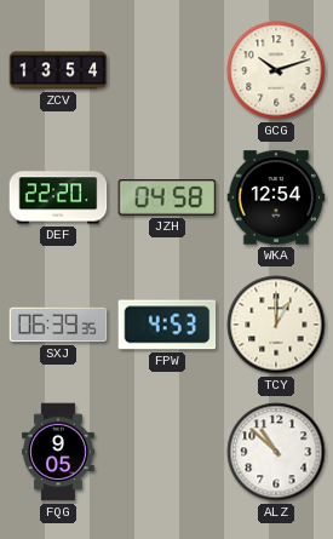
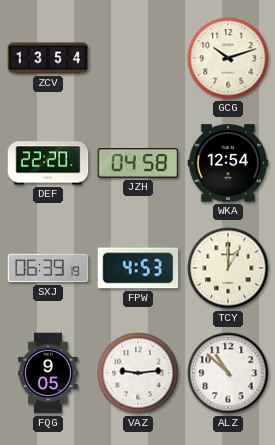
SXJ: 06:39:35 -> 06:39:19
VAZ: none -> 9:14
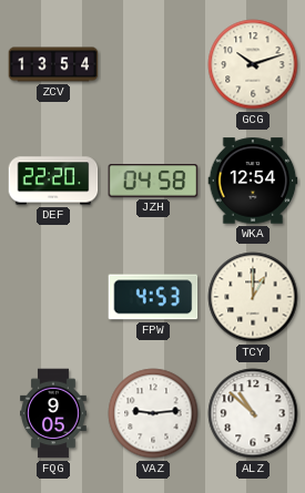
SXJ: 06:39 -> none
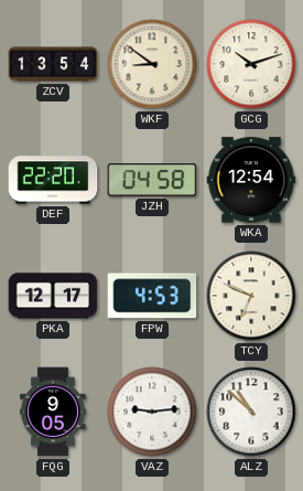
WKF: none -> 8:51
PKA: none -> 12:17
TCY: 1:00 -> 6:49
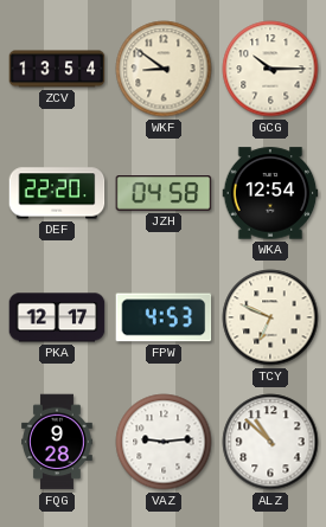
GCG: 10:12 -> 10:15
FQG: 9:05 -> 9:28
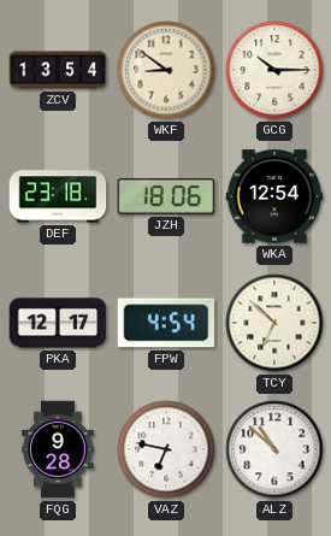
DEF: 22:20 -> 23:18
JZH: 04:58 -> 18:06
FPW: 4:53 -> 4:54
TCY: 6:49 -> 6:52
VAZ: 9:14 -> 6:47
